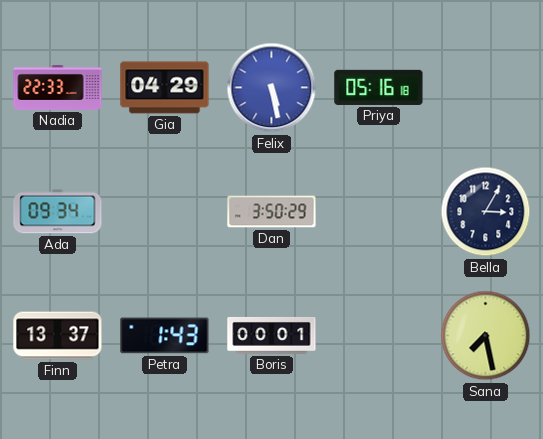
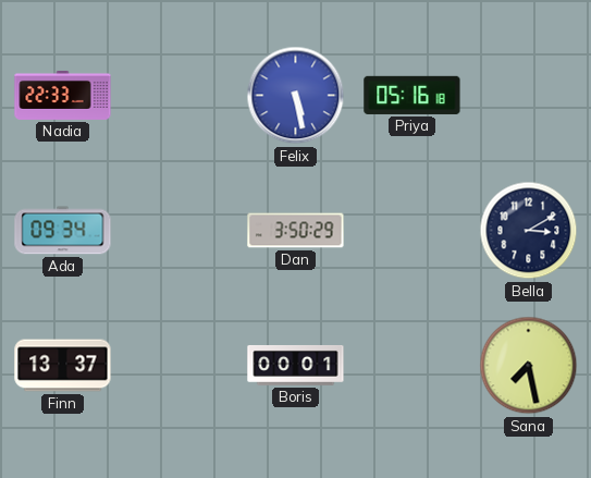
Gia: 04:29 -> none
Bella: 3:05 -> 3:10
Petra: 1:43 -> none
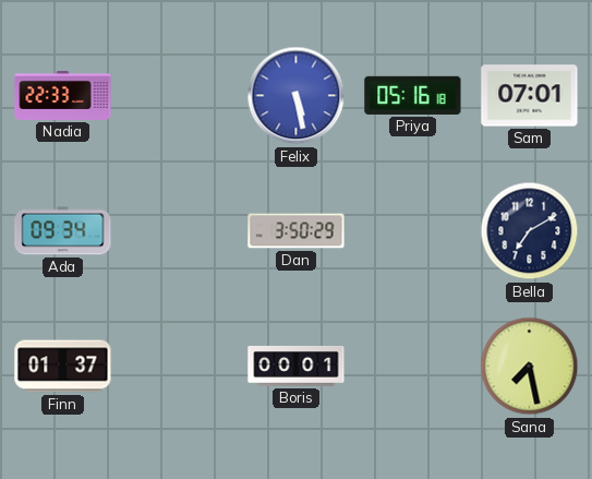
Sam: none -> 07:01
Bella: 3:10 -> 7:10
Finn: 13:37 -> 01:37
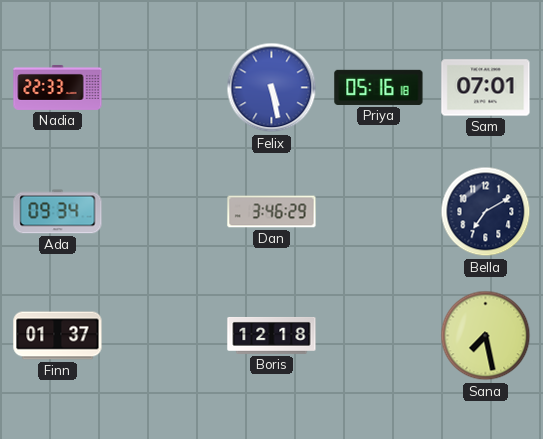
Dan: 3:50 -> 3:46
Boris: 00:01 -> 12:18
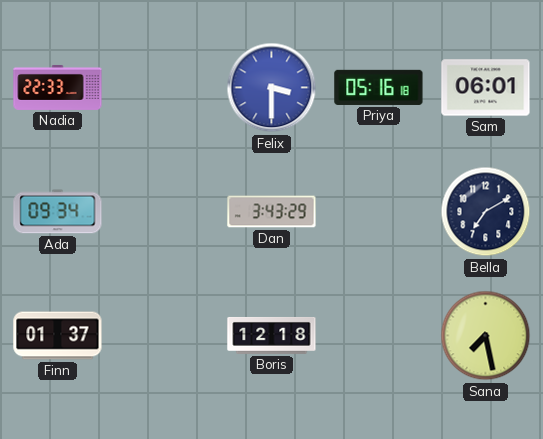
Felix: 5:28 -> 3:30
Sam: 07:01 -> 06:01
Dan: 3:46 -> 3:43
